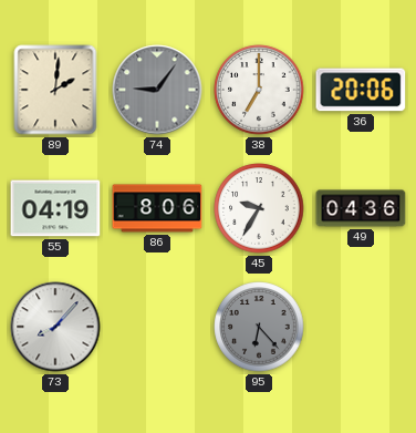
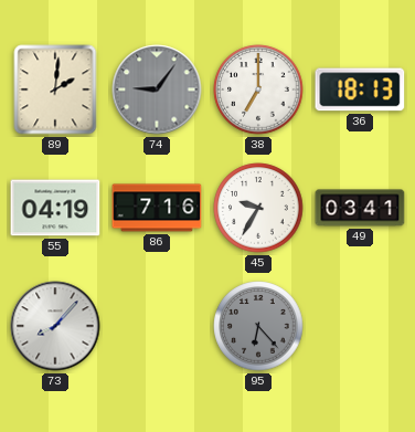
36: 20:06 -> 18:13
86: 8:06 -> 7:16
49: 04:36 -> 03:41
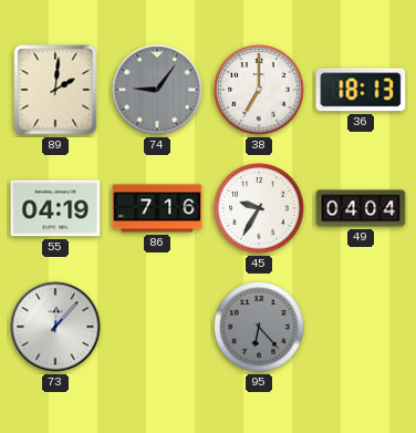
49: 03:41 -> 04:04
73: 8:07 -> 12:07
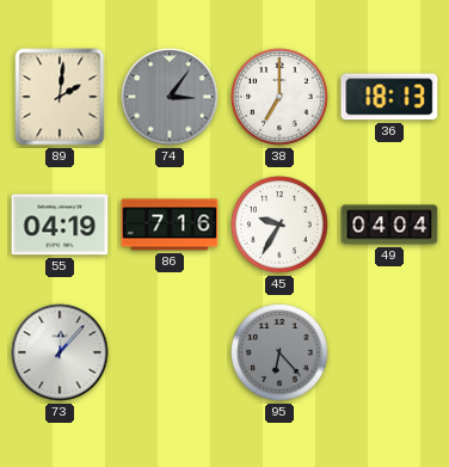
74: 9:06 -> 3:06
